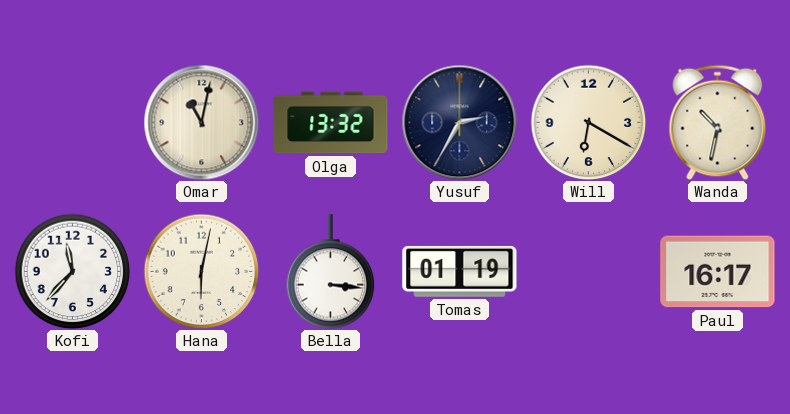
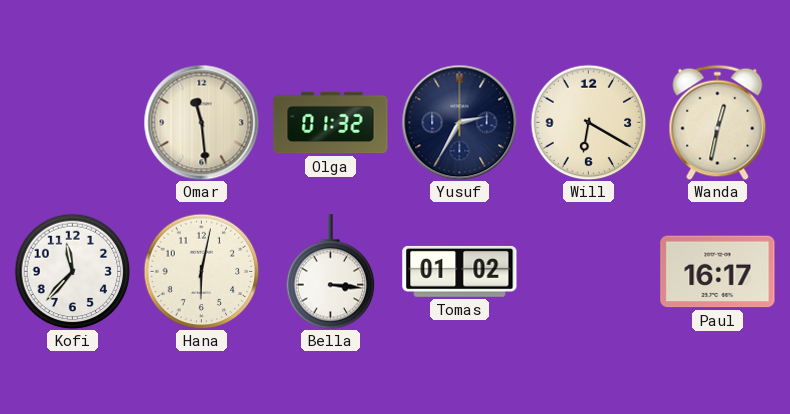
Omar: 11:02 -> 11:29
Olga: 13:32 -> 01:32
Wanda: 10:32 -> 12:32
Tomas: 01:19 -> 01:02
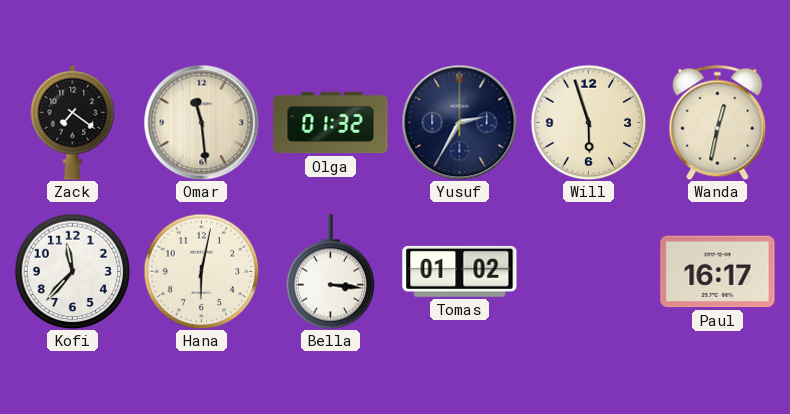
Zack: none -> 7:21
Will: 6:20 -> 5:57
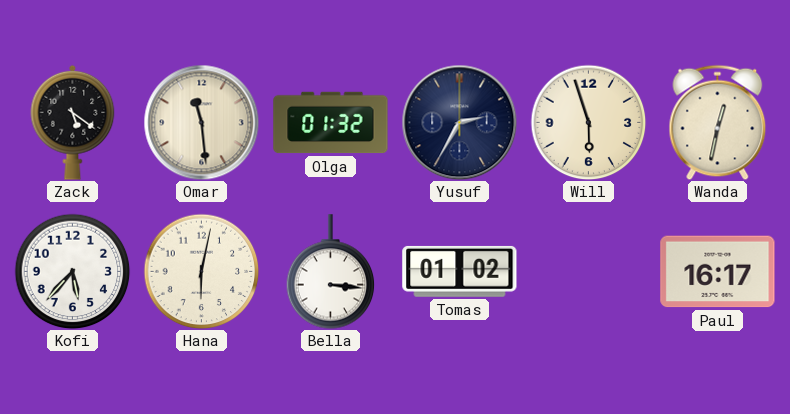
Zack: 7:21 -> 5:21
Kofi: 11:37 -> 5:37
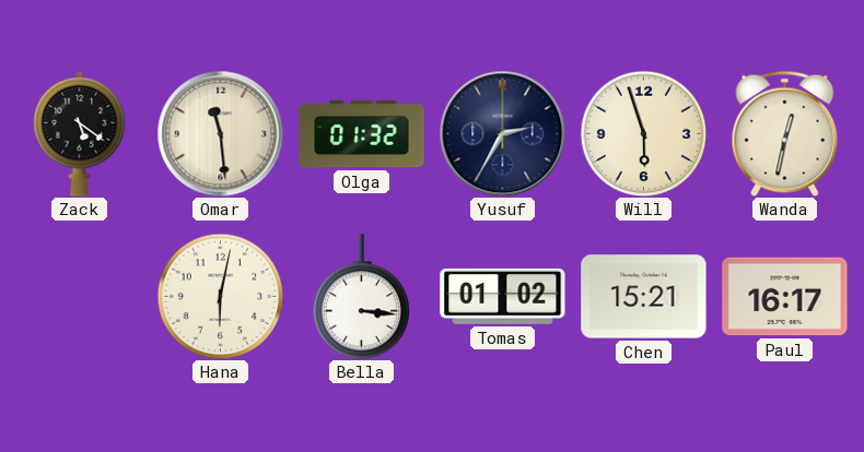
Kofi: 5:37 -> none
Chen: none -> 15:21
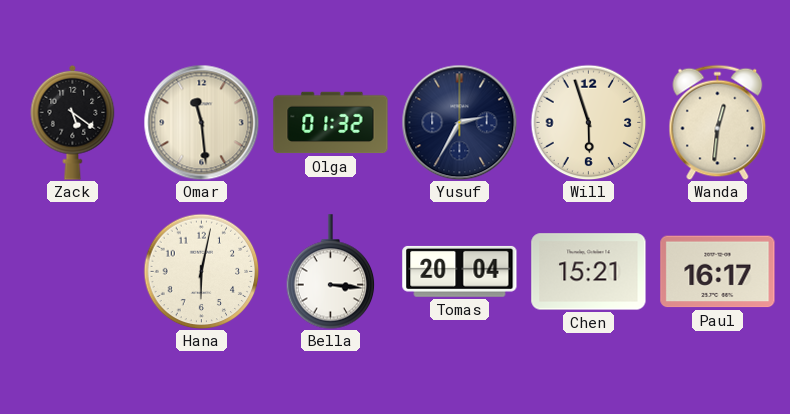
Wanda: 12:32 -> 12:31
Tomas: 01:02 -> 20:04
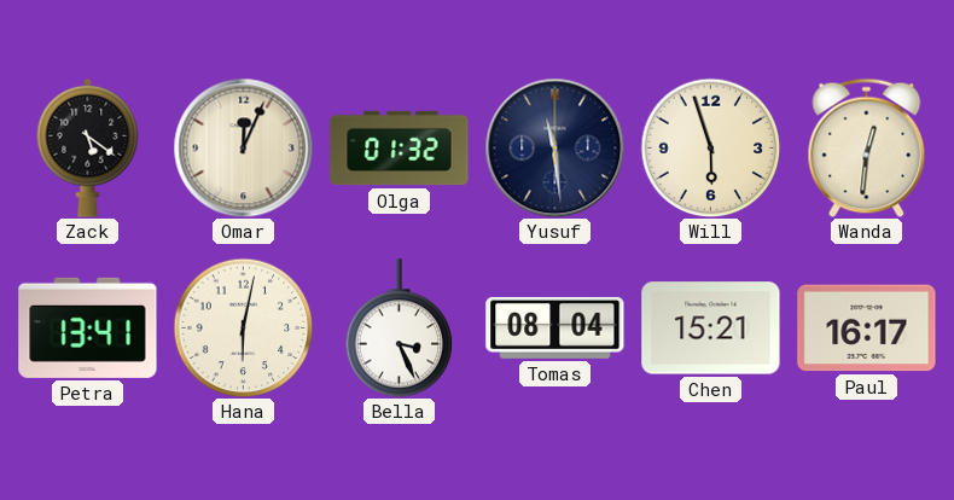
Omar: 11:29 -> 12:04
Yusuf: 2:35 -> 11:29
Petra: none -> 13:41
Bella: 3:16 -> 3:26
Tomas: 20:04 -> 08:04
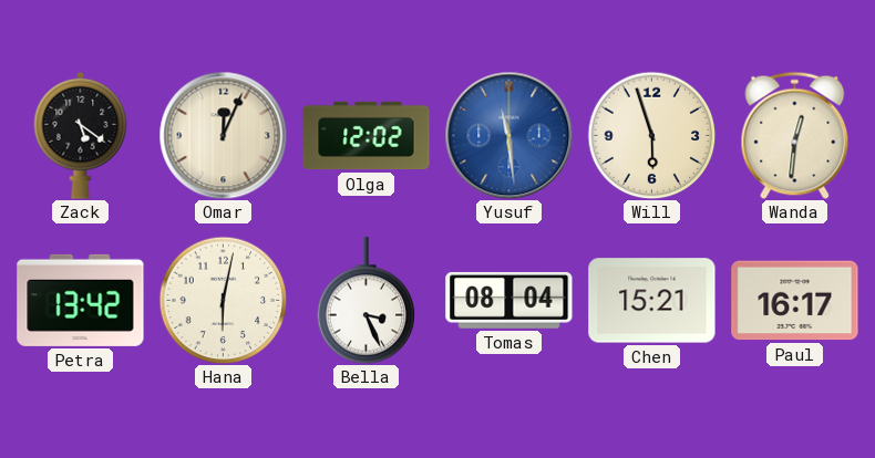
Olga: 01:32 -> 12:02
Yusuf dial: navy -> blue
Petra: 13:41 -> 13:42
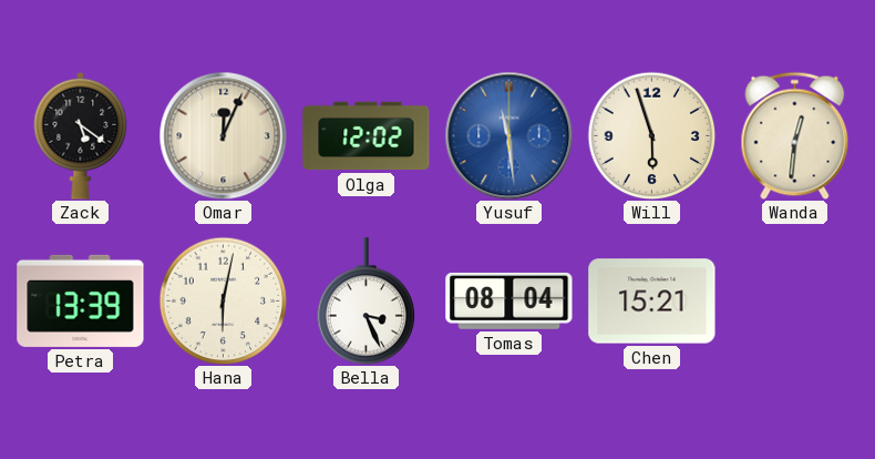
Petra: 13:42 -> 13:39
Paul: 16:17 -> none
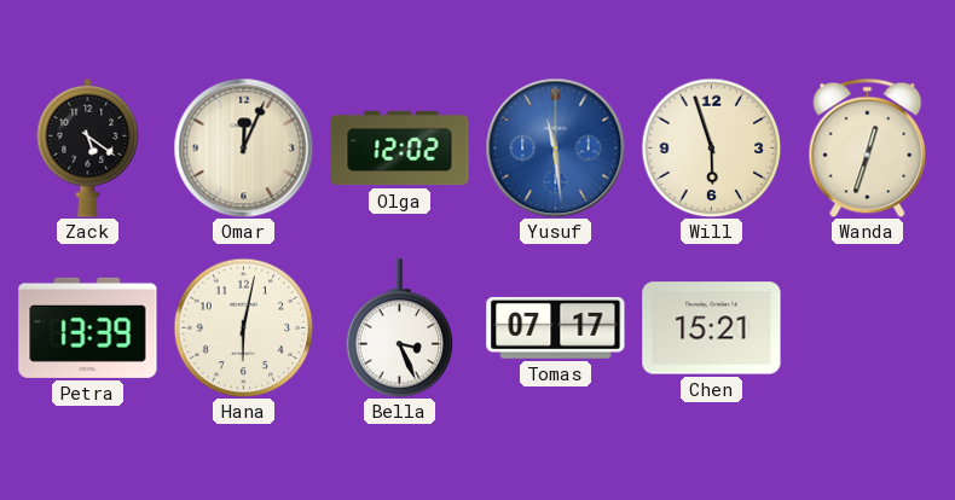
Wanda: 12:31 -> 12:33
Tomas: 08:04 -> 07:17
